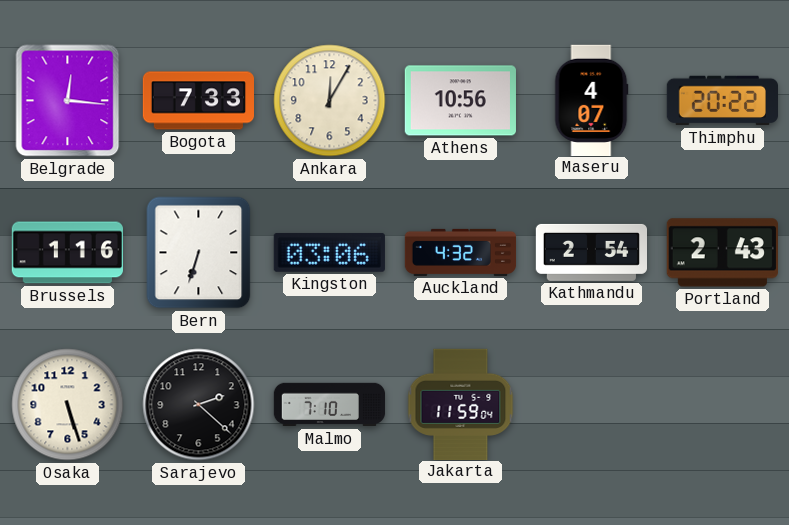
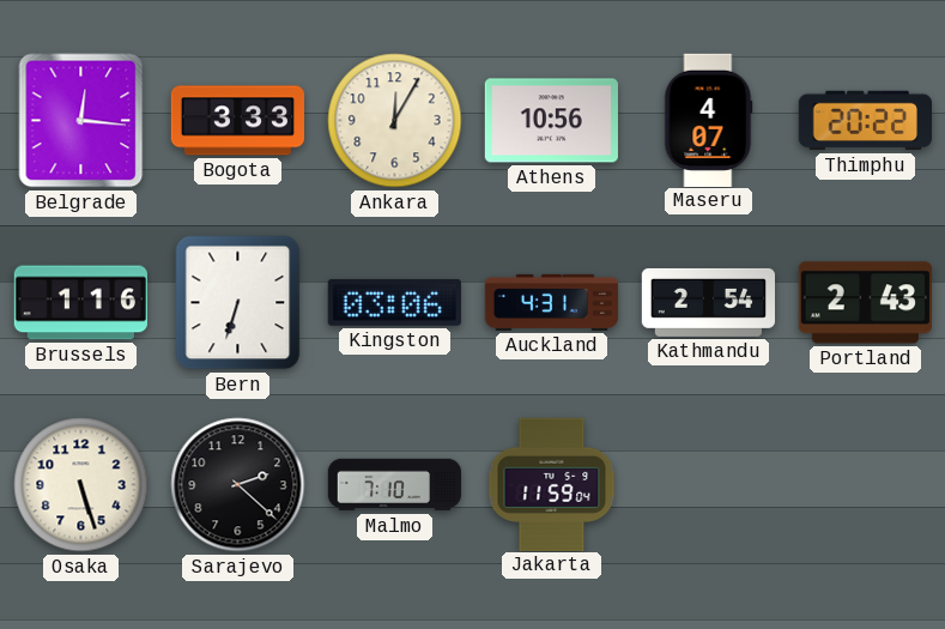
Bogota: 7:33 -> 3:33
Auckland: 4:32 -> 4:31
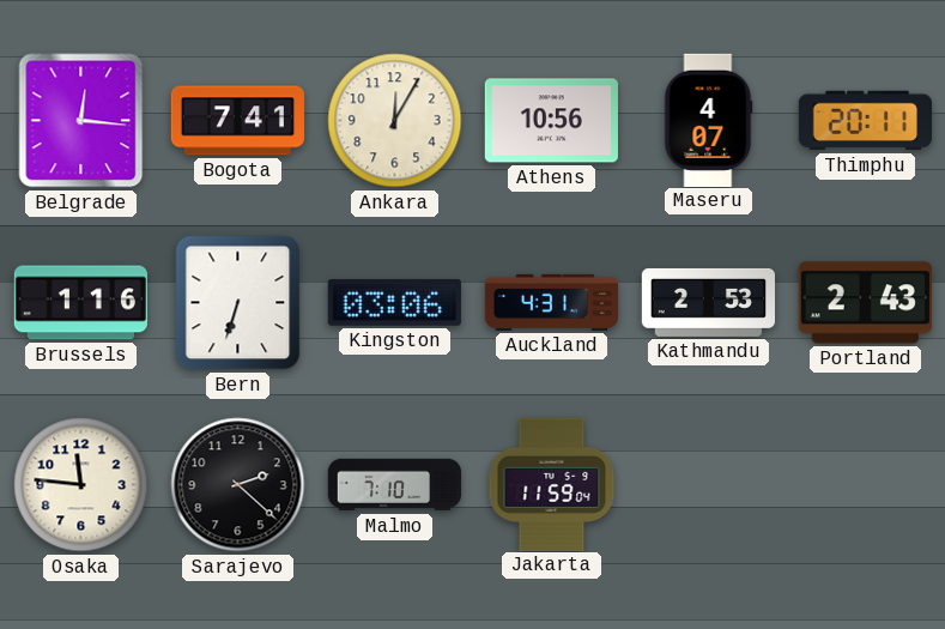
Bogota: 3:33 -> 7:41
Thimphu: 20:22 -> 20:11
Kathmandu: 2:54 -> 2:53
Osaka: 5:27 -> 11:46
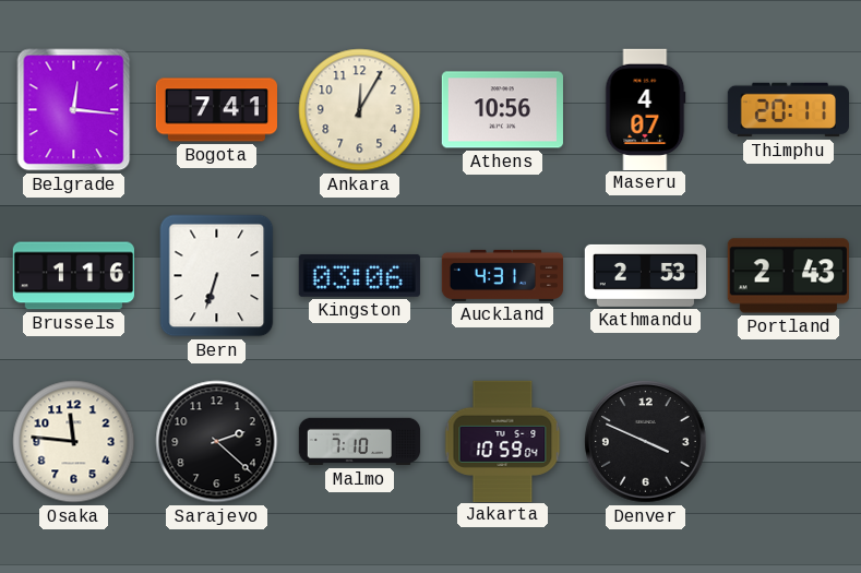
Jakarta: 11:59 -> 10:59
Denver: none -> 3:49
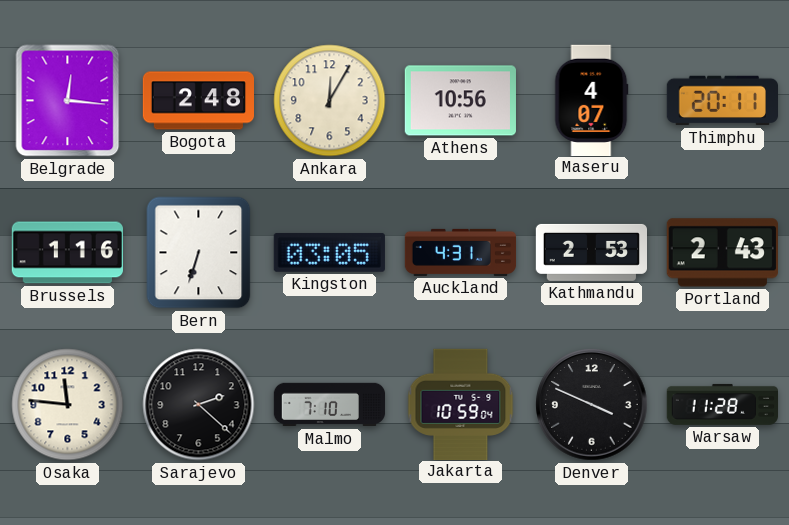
Bogota: 7:41 -> 2:48
Kingston: 03:06 -> 03:05
Warsaw: none -> 11:28
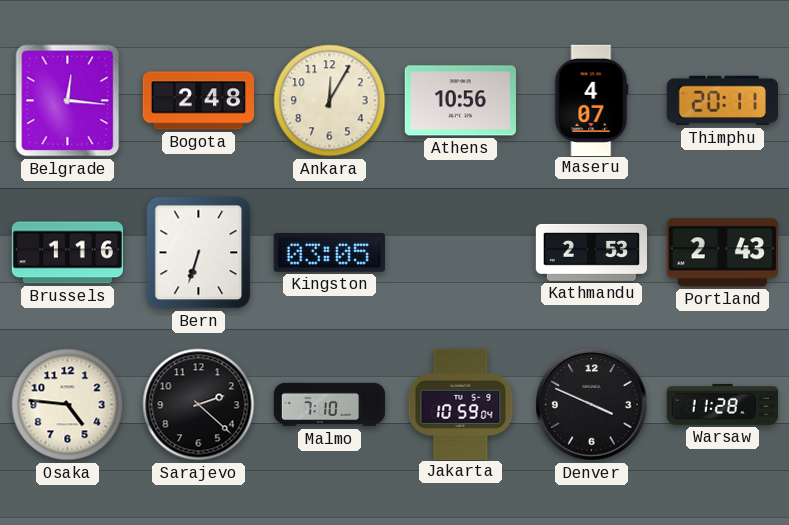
Auckland: 4:31 -> none
Osaka: 11:46 -> 4:46
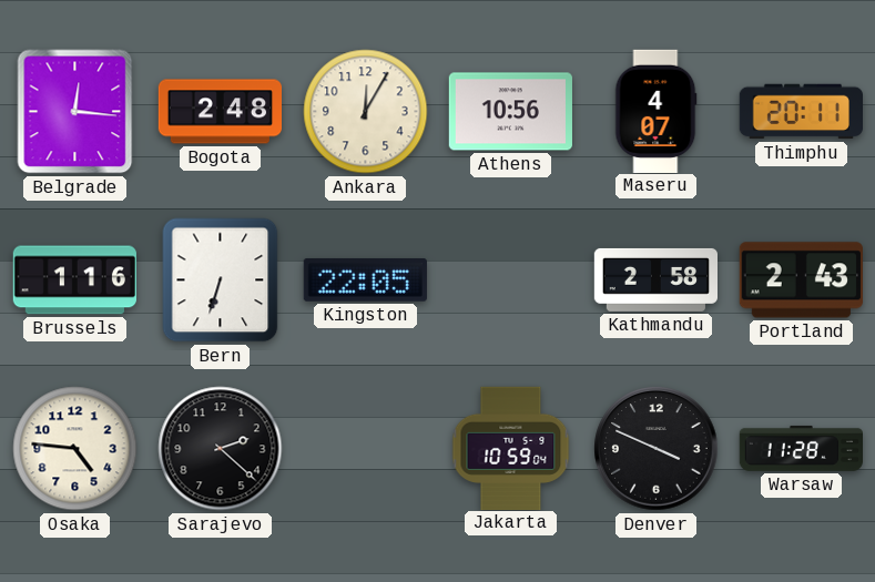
Kingston: 03:05 -> 22:05
Kathmandu: 2:53 -> 2:58
Malmo: 7:10 -> none
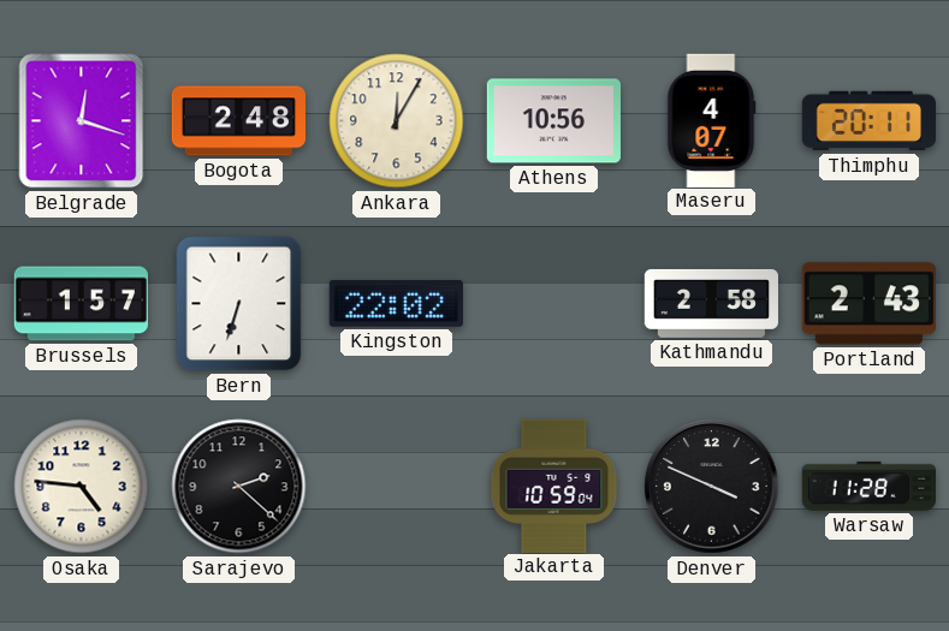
Belgrade: 12:16 -> 12:18
Brussels: 1:16 -> 1:57
Kingston: 22:05 -> 22:02
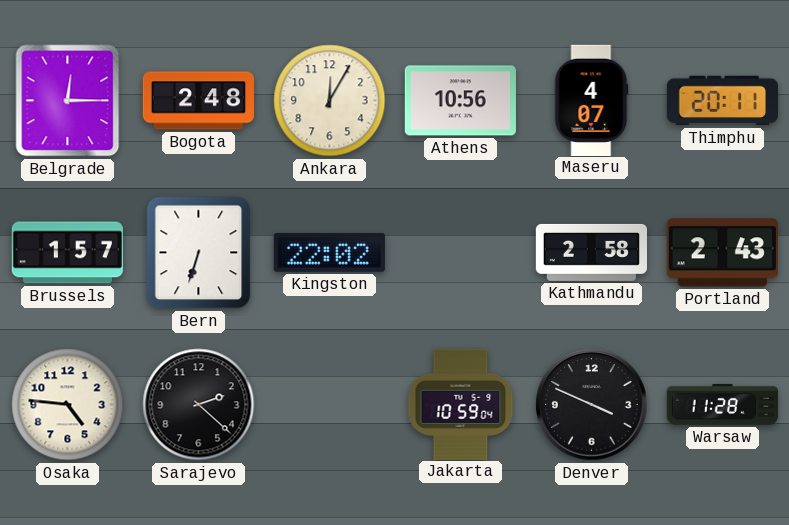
Belgrade: 12:18 -> 12:15
